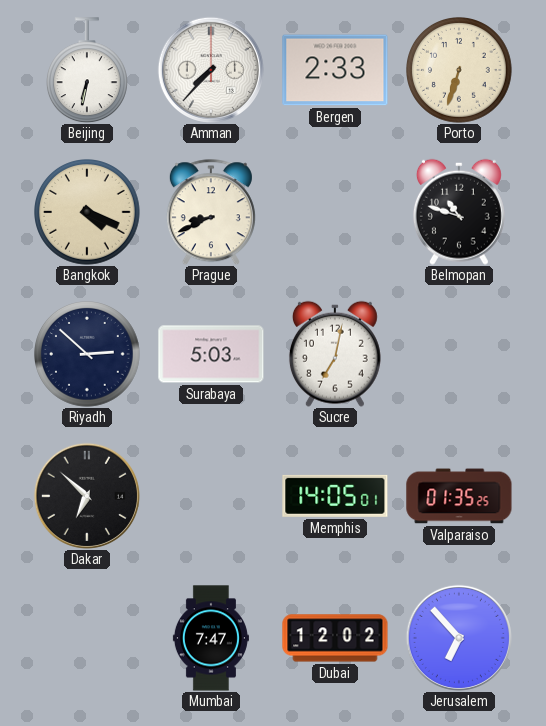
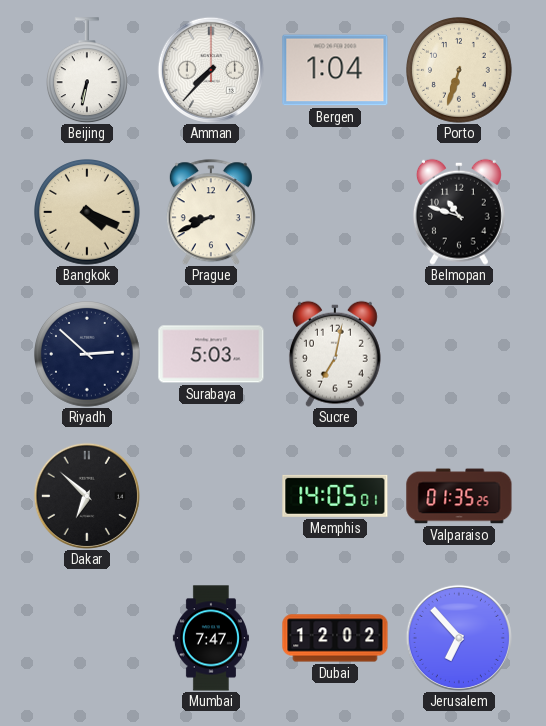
Bergen: 2:33 -> 1:04
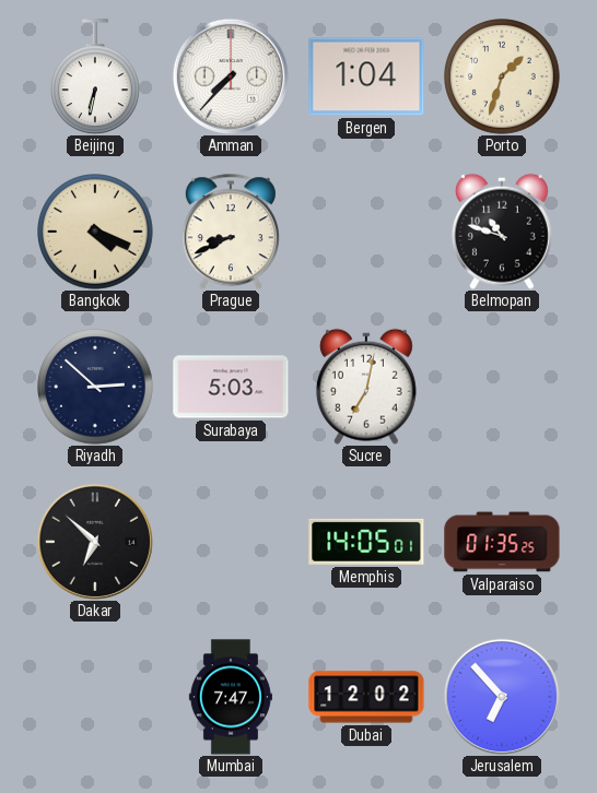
Porto: 6:33 -> 1:33
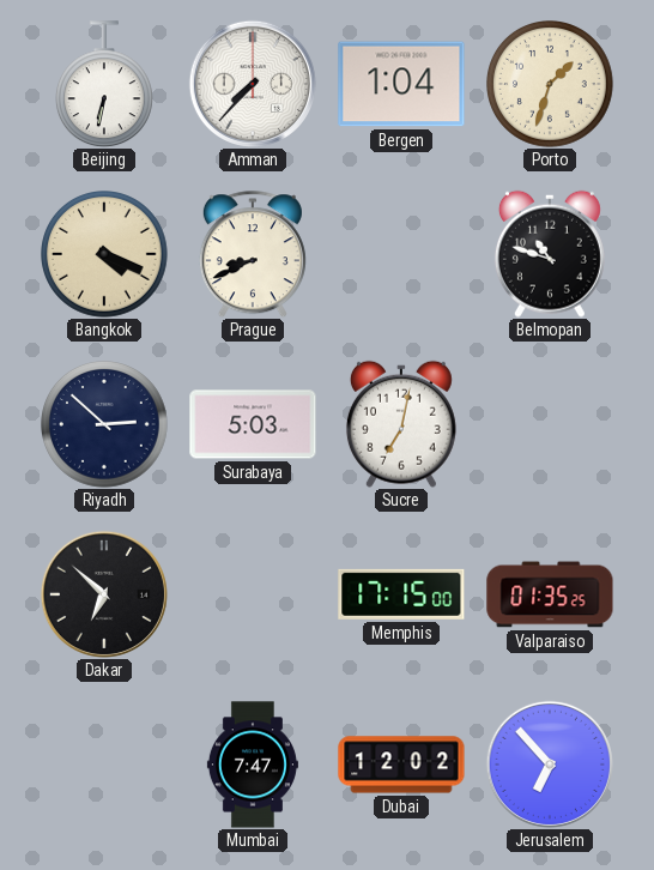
Memphis: 14:05 -> 17:15
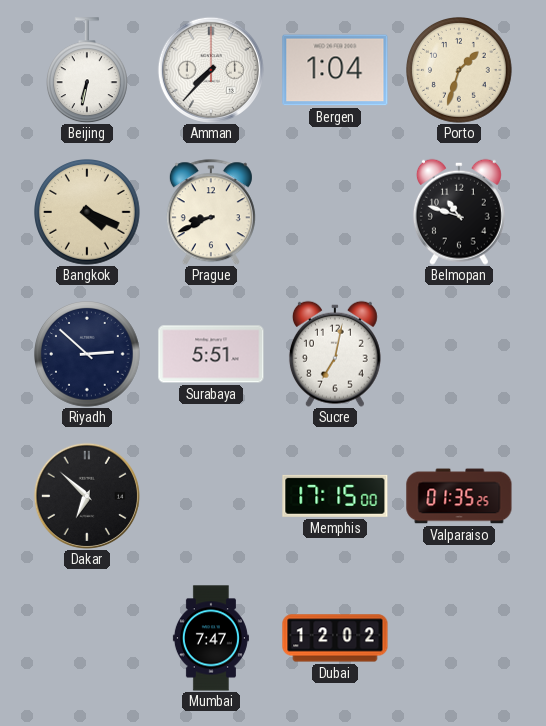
Surabaya: 5:03 -> 5:51
Jerusalem: 6:53 -> none
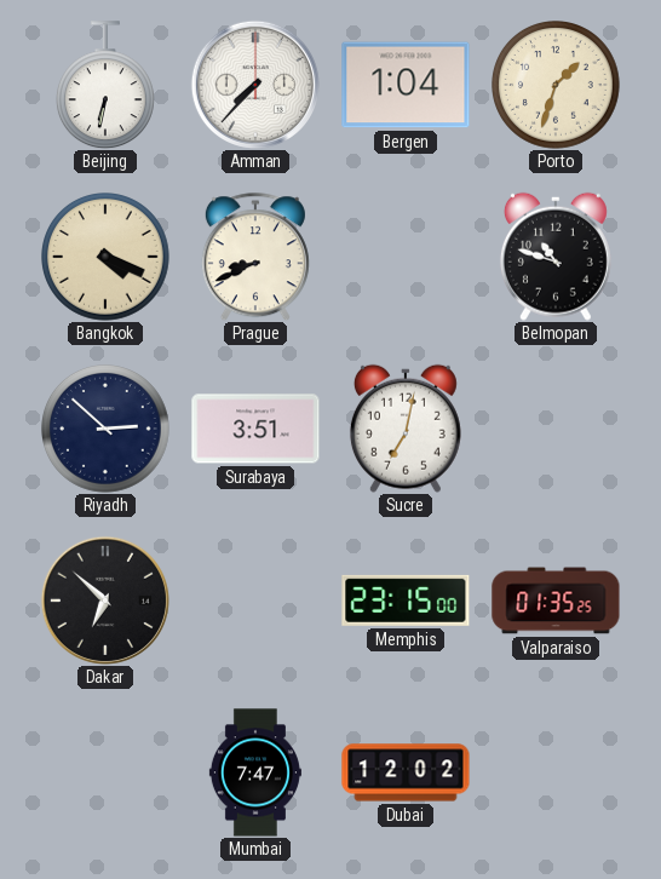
Surabaya: 5:51 -> 3:51
Memphis: 17:15 -> 23:15
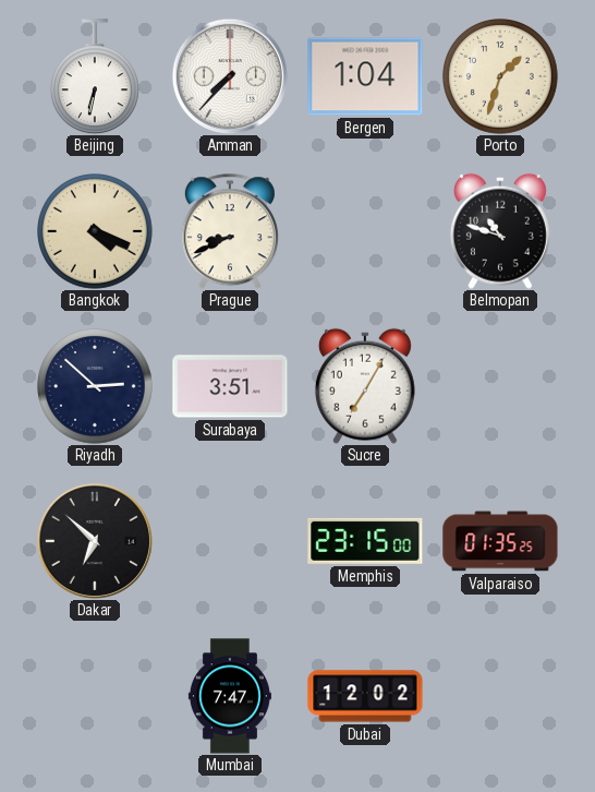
Sucre: 7:02 -> 7:05
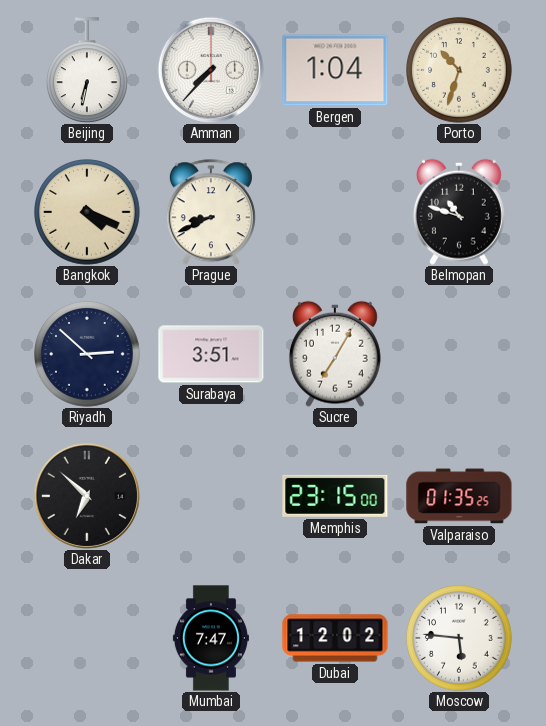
Porto: 1:33 -> 10:33
Moscow: none -> 5:46
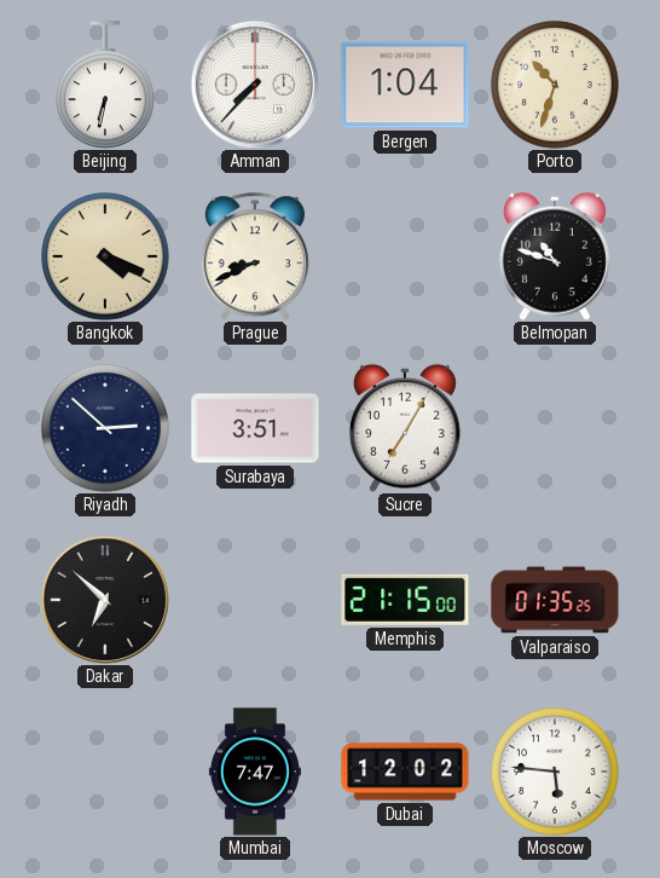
Memphis: 23:15 -> 21:15
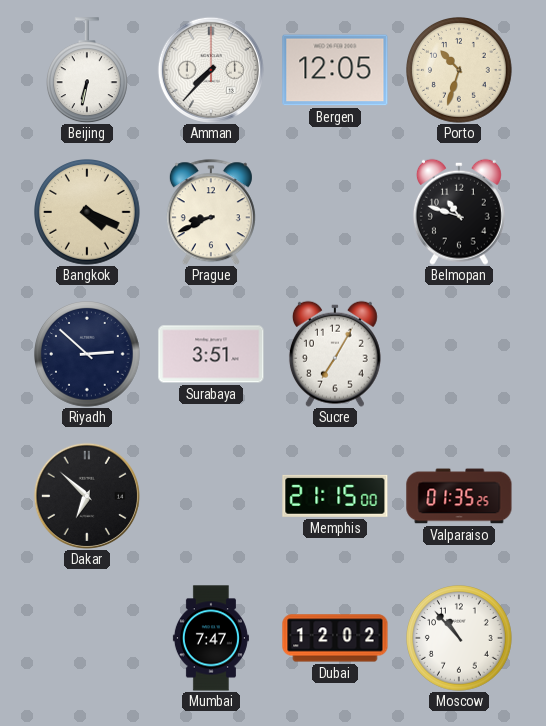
Bergen: 1:04 -> 12:05
Moscow: 5:46 -> 10:53
